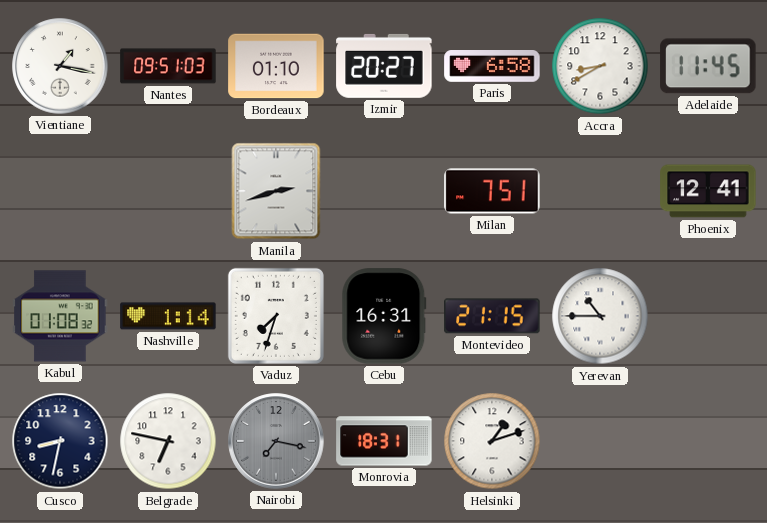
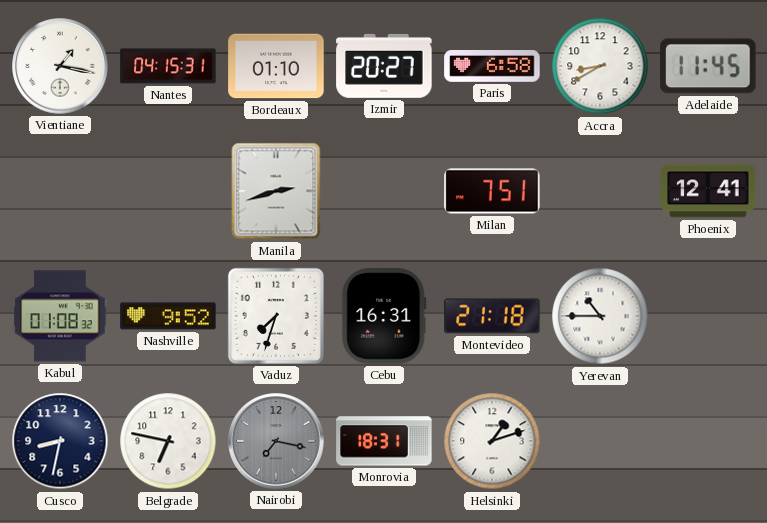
Nantes: 09:51 -> 04:15
Nashville: 1:14 -> 9:52
Montevideo: 21:15 -> 21:18
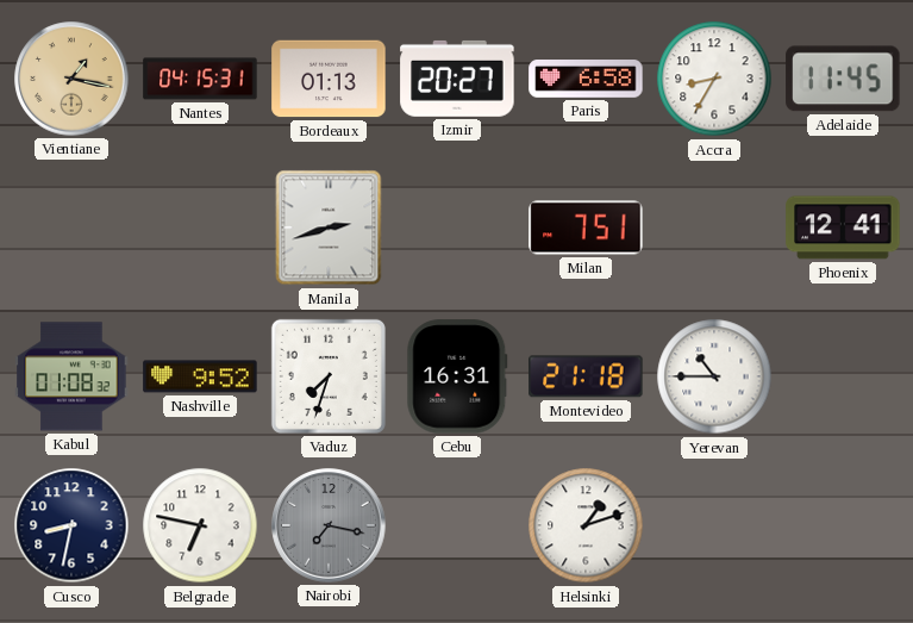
Vientiane dial: white -> champagne
Bordeaux: 01:10 -> 01:13
Accra: 8:40 -> 8:35
Monrovia: 18:31 -> none
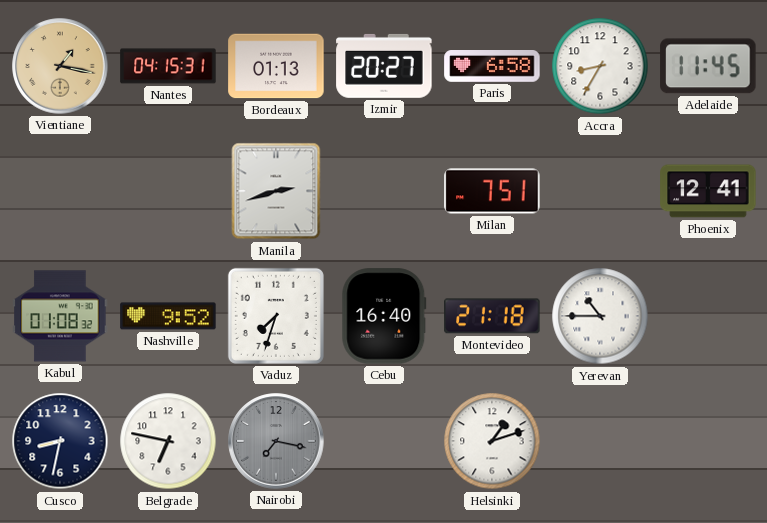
Cebu: 16:31 -> 16:40
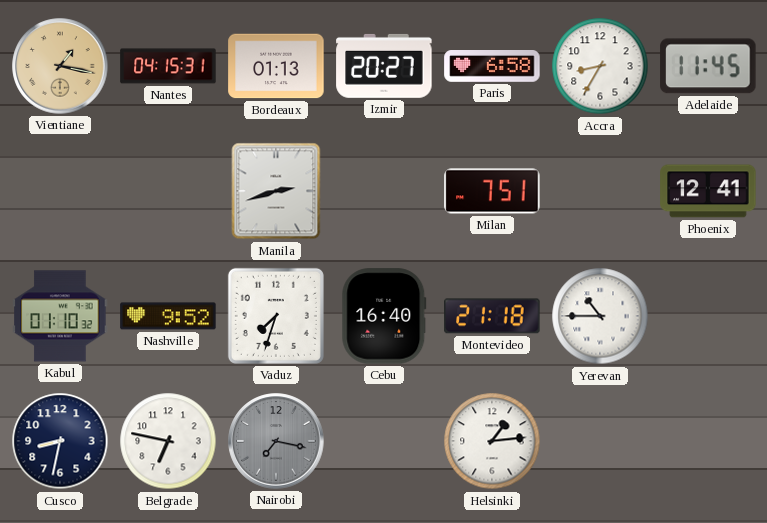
Kabul: 01:08 -> 01:10
Helsinki: 1:12 -> 1:14
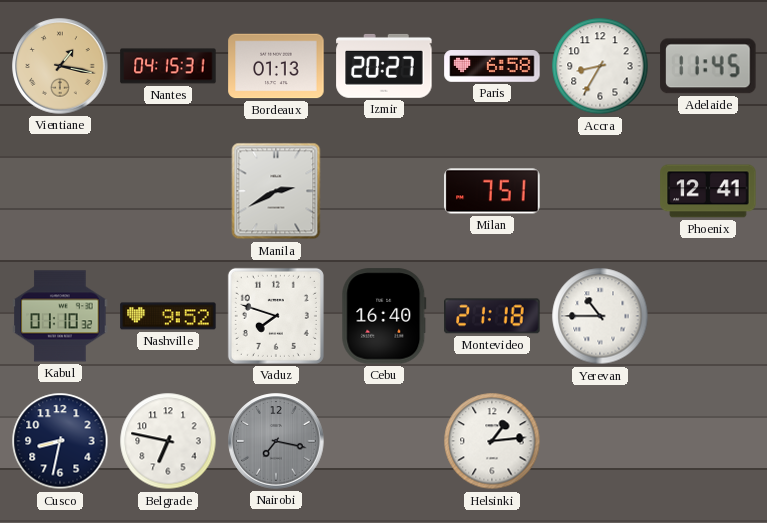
Manila: 2:42 -> 2:40
Vaduz: 7:33 -> 7:48
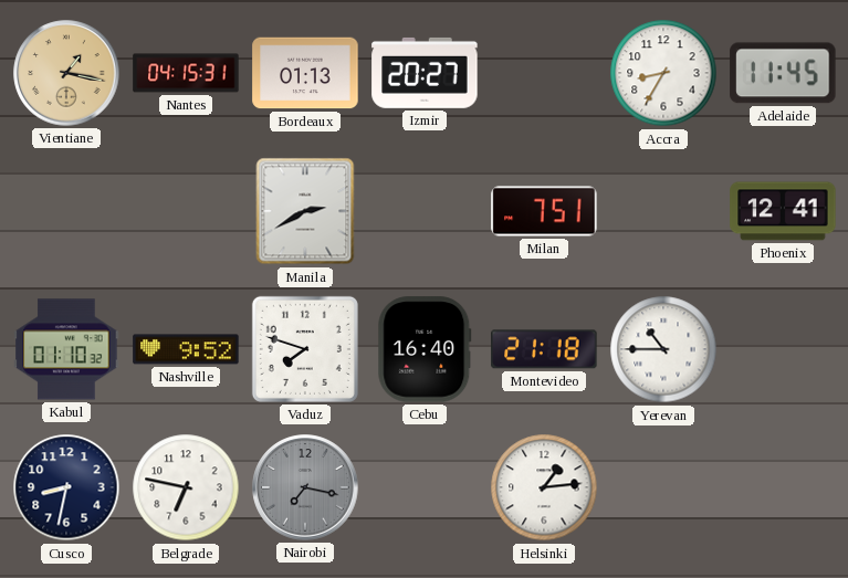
Paris: 6:58 -> none
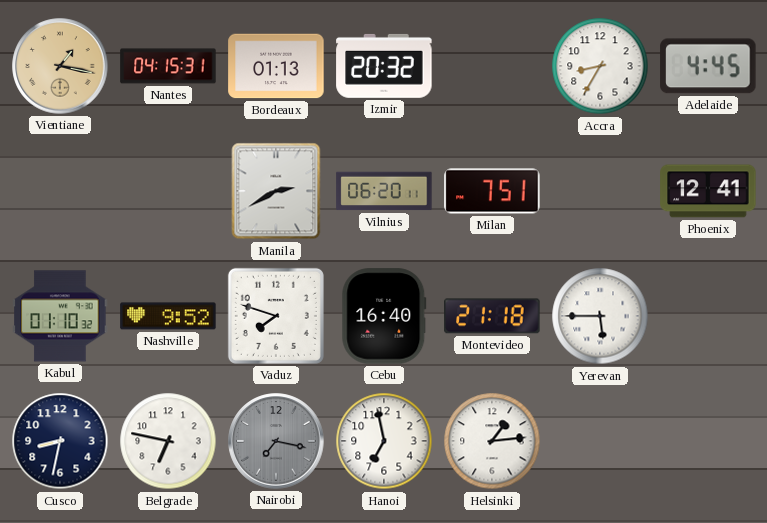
Izmir: 20:27 -> 20:32
Adelaide: 11:45 -> 4:45
Vilnius: none -> 06:20
Yerevan: 10:45 -> 5:45
Hanoi: none -> 6:58
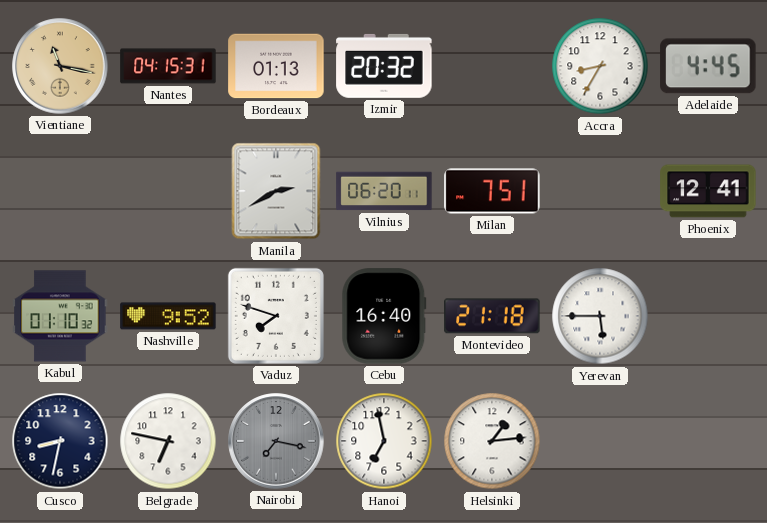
Vientiane: 1:17 -> 11:17
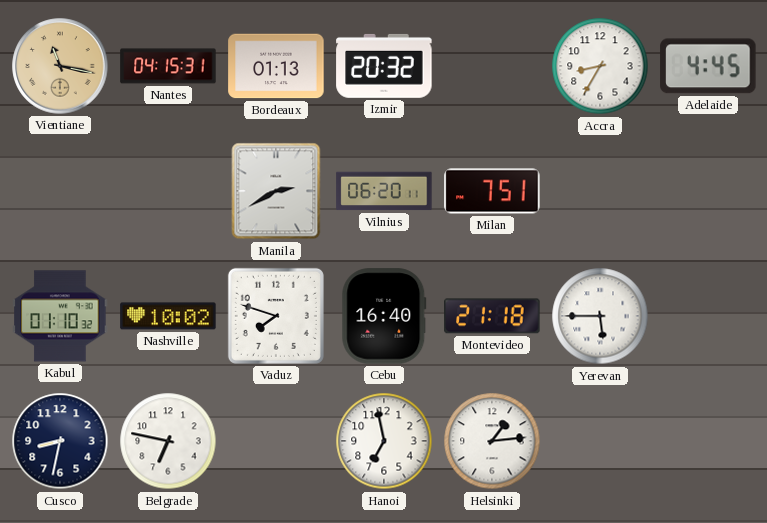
Phoenix: 12:41 -> none
Nashville: 9:52 -> 10:02
Nairobi: 7:17 -> none
